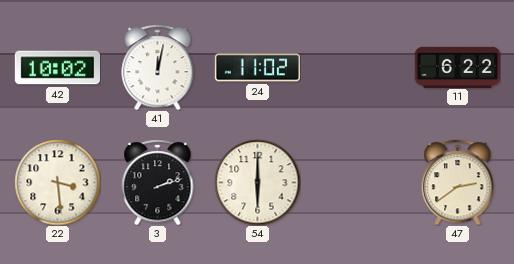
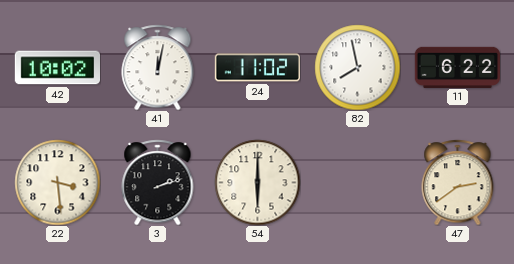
82: none -> 7:58
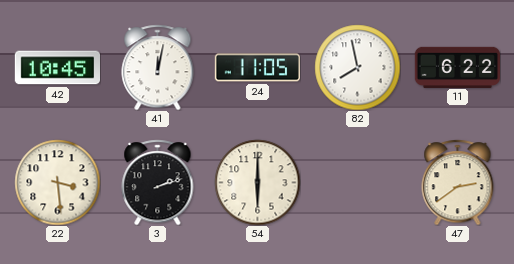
42: 10:02 -> 10:45
24: 11:02 -> 11:05
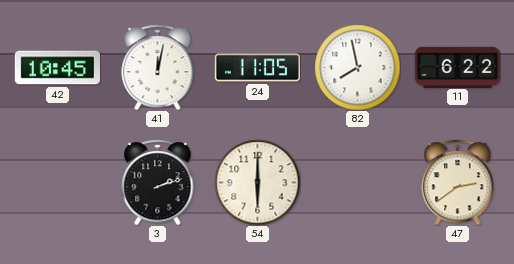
22: 3:29 -> none
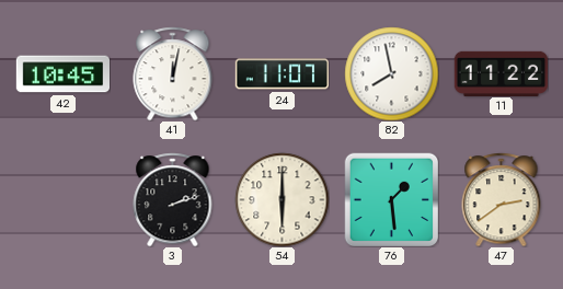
24: 11:05 -> 11:07
11: 6:22 -> 11:22
76: none -> 1:29
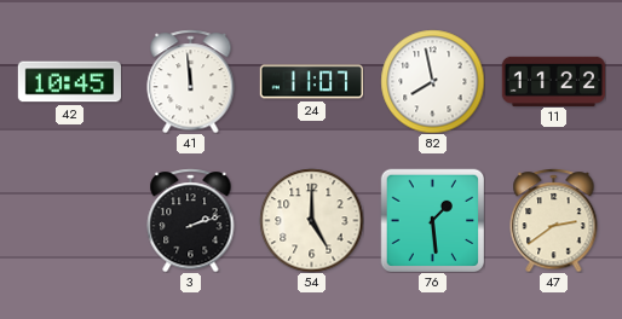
41: 12:02 -> 11:59
54: 6:00 -> 5:00
